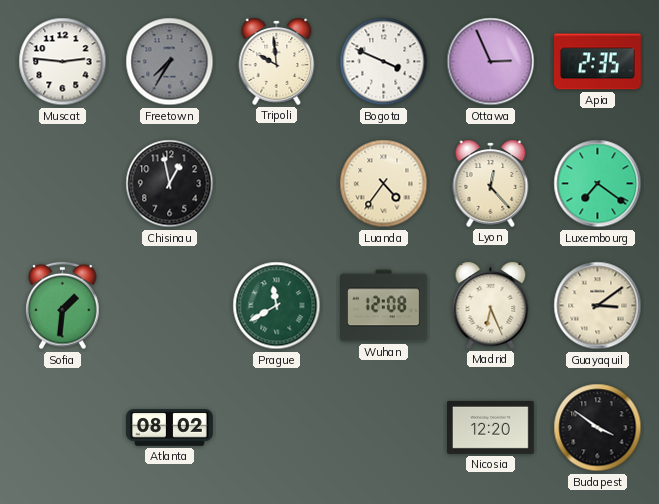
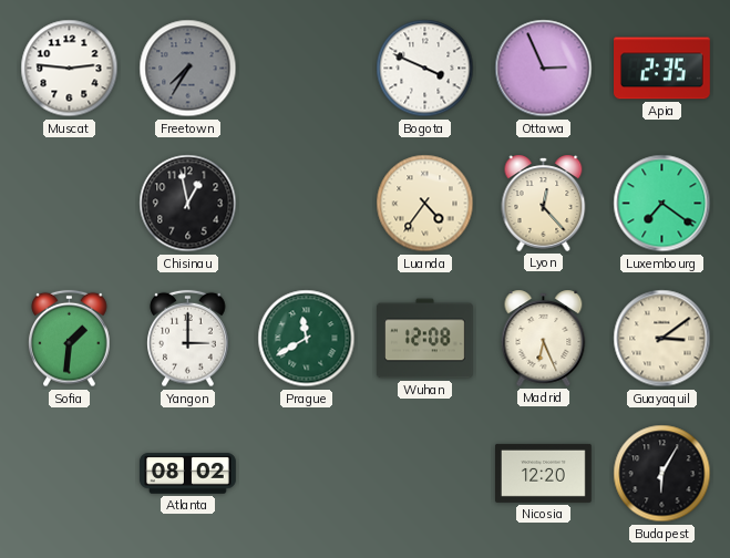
Tripoli: 9:59 -> none
Yangon: none -> 3:00
Budapest: 3:51 -> 6:05
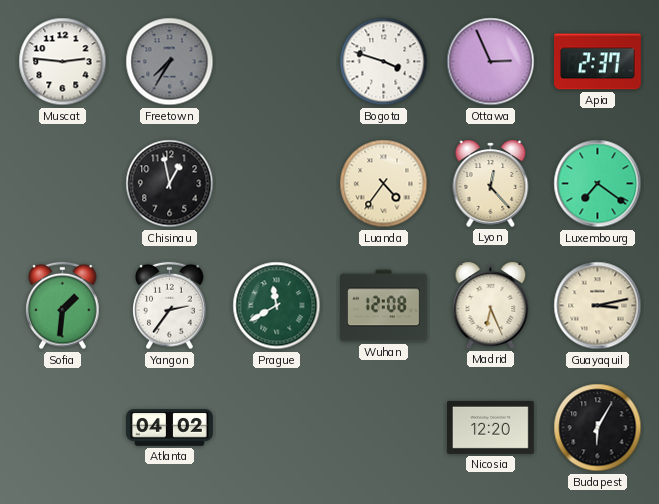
Bogota: 3:49 -> 3:48
Apia: 2:35 -> 2:37
Yangon: 3:00 -> 2:36
Guayaquil: 3:09 -> 3:13
Atlanta: 08:02 -> 04:02
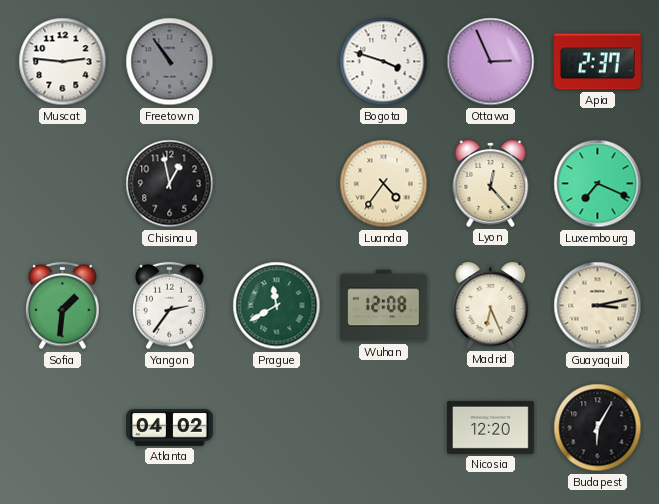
Freetown: 7:35 -> 10:54
Luxembourg: 7:21 -> 7:19
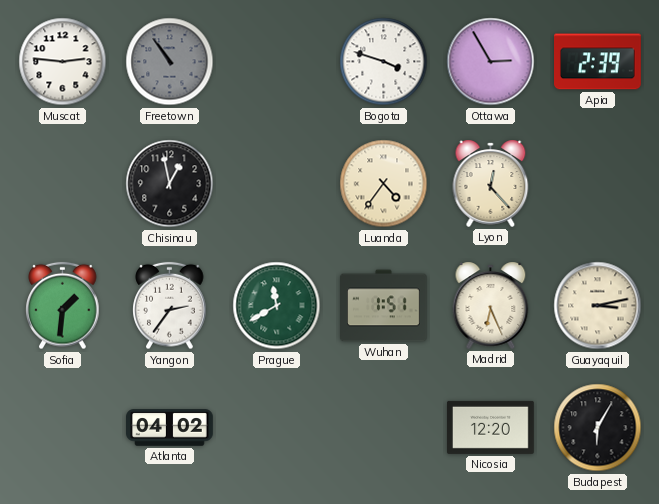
Ottawa: 2:56 -> 2:55
Apia: 2:37 -> 2:39
Luxembourg: 7:19 -> none
Wuhan: 12:08 -> 1:51
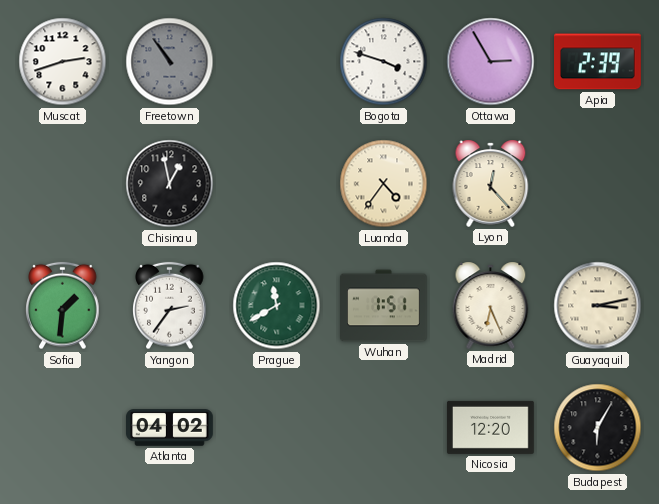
Muscat: 2:46 -> 2:42
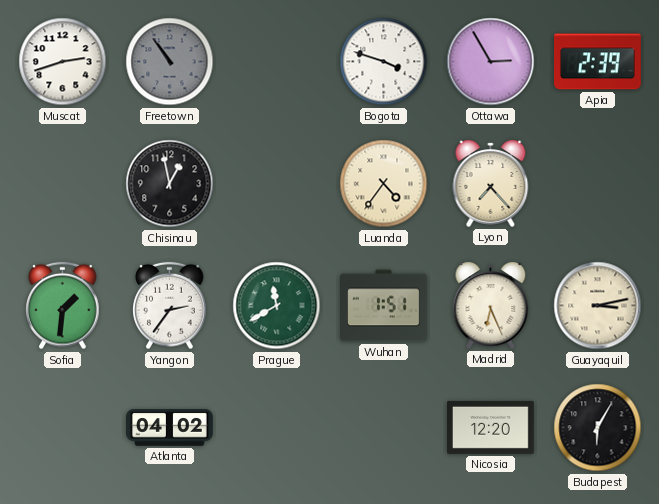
Lyon: 12:23 -> 7:23
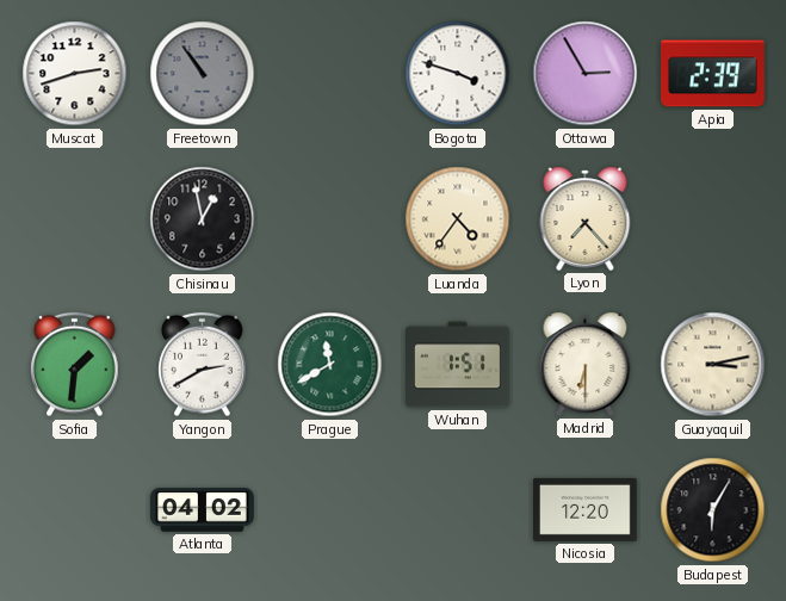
Yangon: 2:36 -> 2:40
Madrid: 6:26 -> 6:30
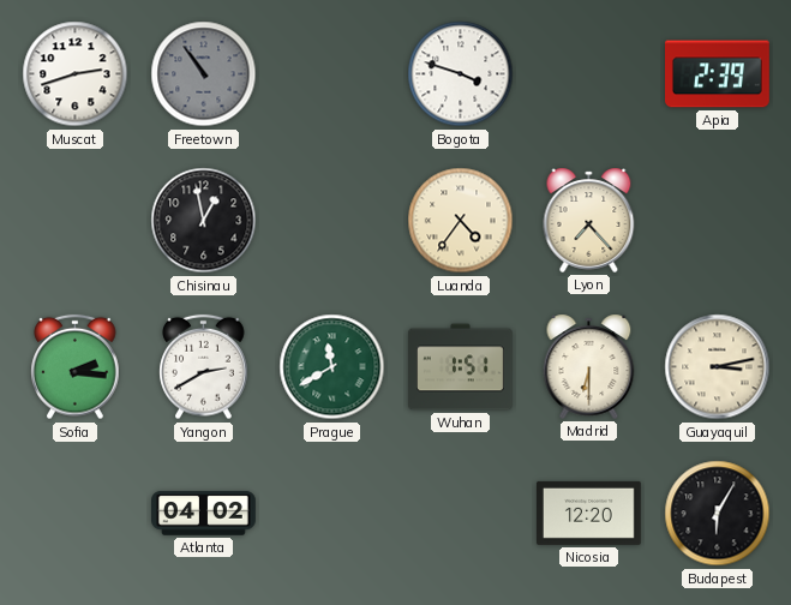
Ottawa: 2:55 -> none
Sofia: 1:31 -> 2:16
